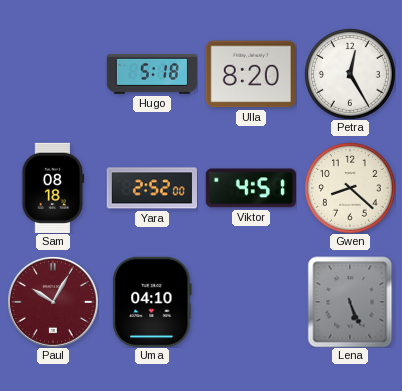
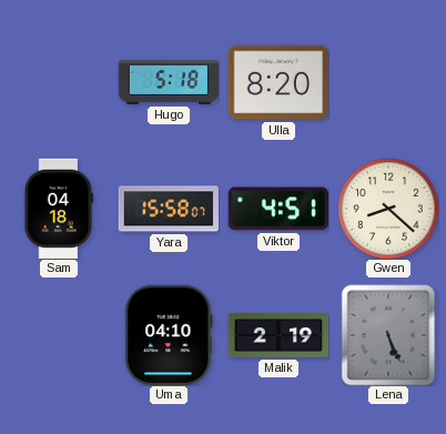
Petra: 12:25 -> none
Sam: 08:18 -> 04:18
Yara: 2:52 -> 15:58
Paul: 10:05 -> none
Malik: none -> 2:19
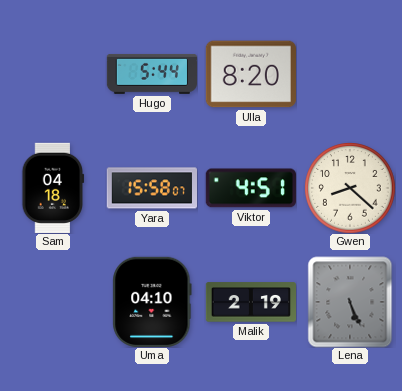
Hugo: 5:18 -> 5:44
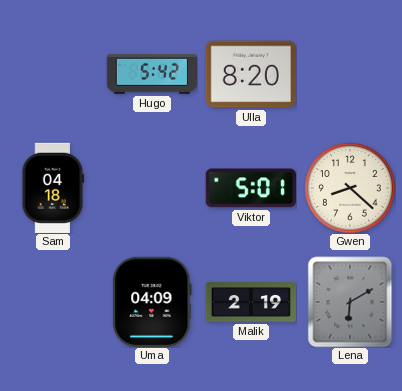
Hugo: 5:44 -> 5:42
Yara: 15:58 -> none
Viktor: 4:51 -> 5:01
Uma: 04:10 -> 04:09
Lena: 5:26 -> 6:10
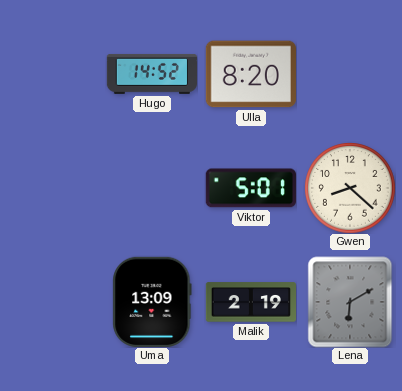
Hugo: 5:42 -> 14:52
Sam: 04:18 -> none
Uma: 04:09 -> 13:09
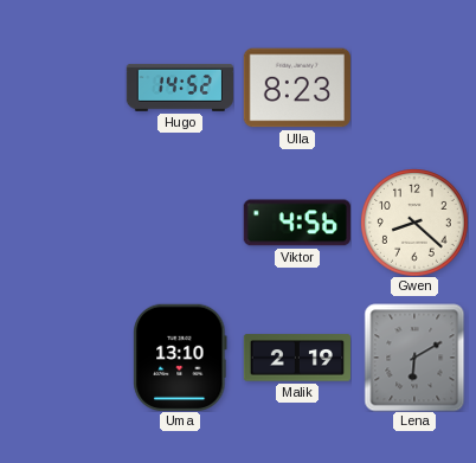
Ulla: 8:20 -> 8:23
Viktor: 5:01 -> 4:56
Uma: 13:09 -> 13:10
